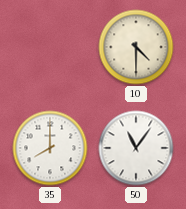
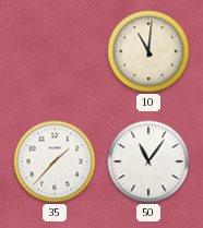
10: 4:30 -> 11:01
35: 8:00 -> 1:37
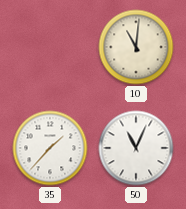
50: 11:06 -> 11:04
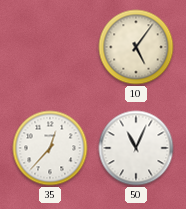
10: 11:01 -> 5:06
35: 1:37 -> 12:37
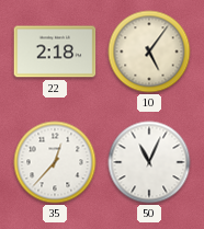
22: none -> 2:18
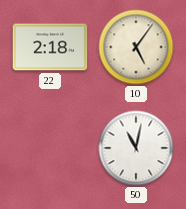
35: 12:37 -> none
50: 11:04 -> 11:02
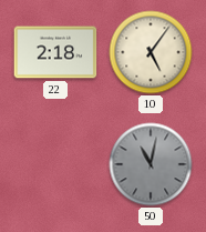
50 dial: white -> grey
